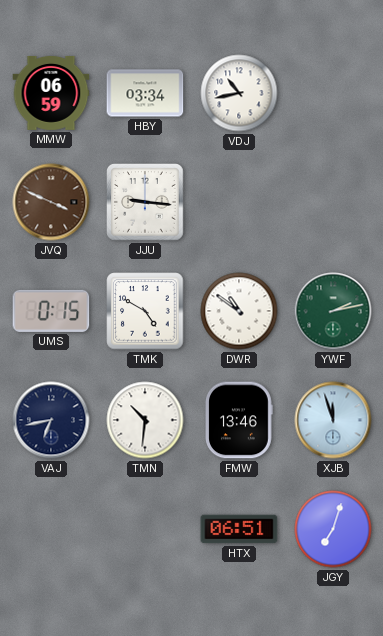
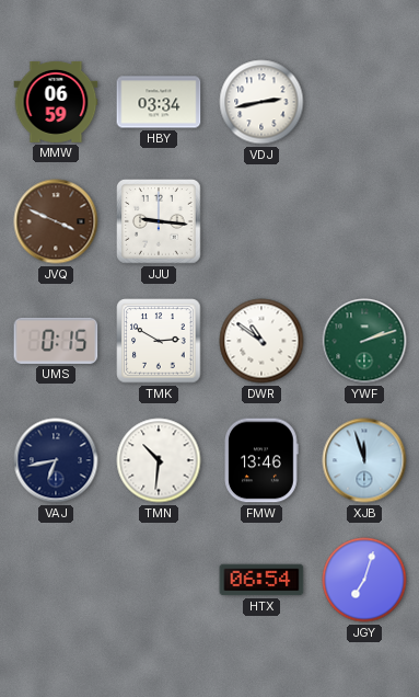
VDJ: 10:43 -> 2:43
TMK: 4:50 -> 2:50
YWF: 2:13 -> 2:12
HTX: 06:51 -> 06:54
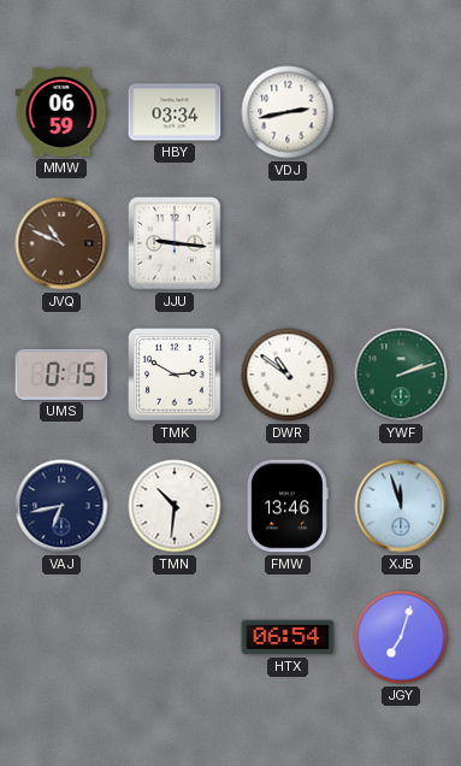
JVQ: 3:49 -> 10:49
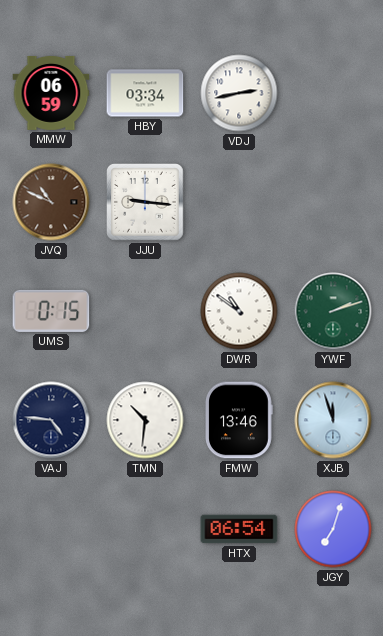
TMK: 2:50 -> none
VAJ: 6:43 -> 4:46
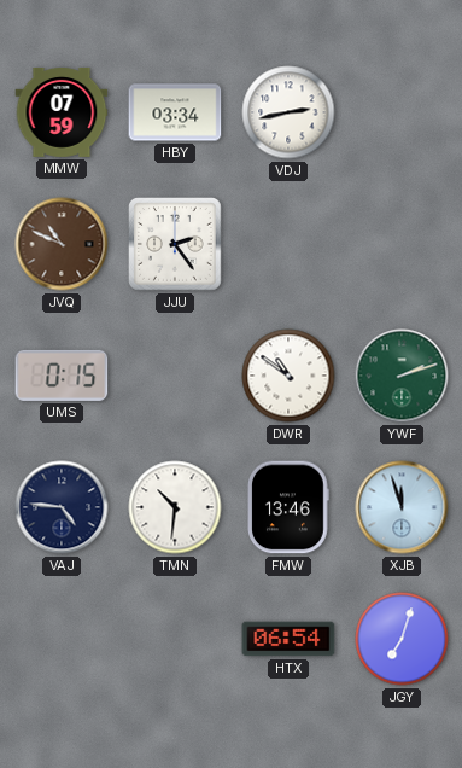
MMW: 06:59 -> 07:59
JJU: 9:16 -> 2:24
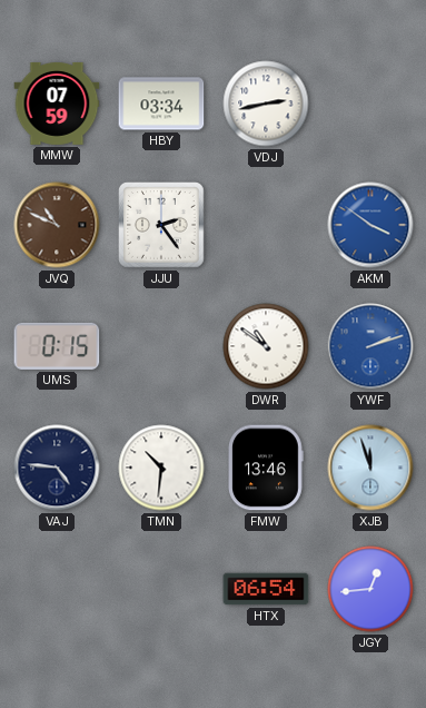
AKM: none -> 3:51
YWF dial: green -> blue
JGY: 7:03 -> 12:44
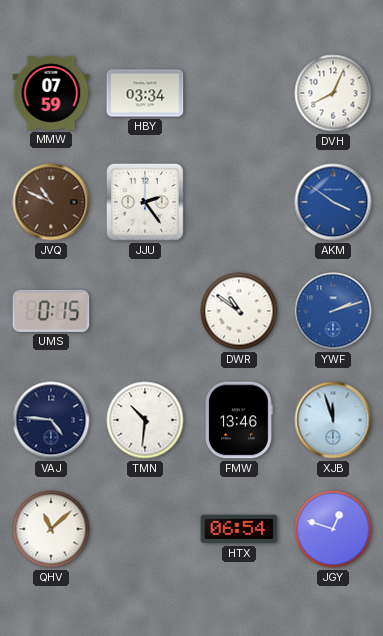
VDJ: 2:43 -> none
DVH: none -> 8:04
QHV: none -> 11:08
JGY: 12:44 -> 12:48
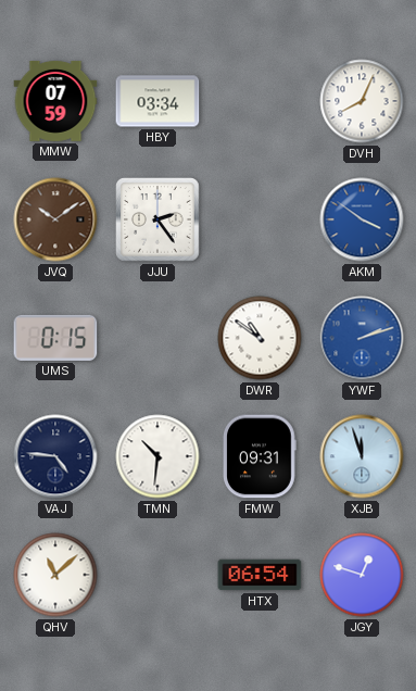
JVQ: 10:49 -> 10:09
FMW: 13:46 -> 09:31
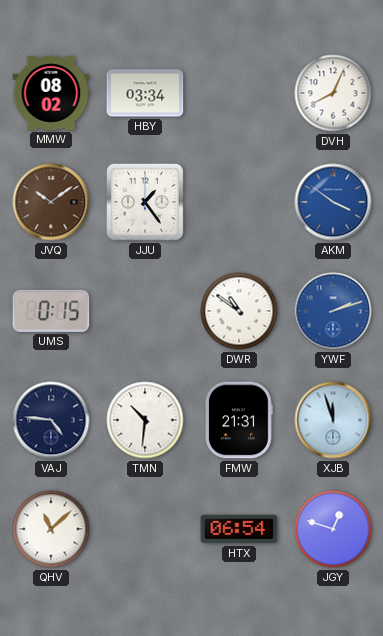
MMW: 07:59 -> 08:02
JJU: 2:24 -> 1:24
FMW: 09:31 -> 21:31
